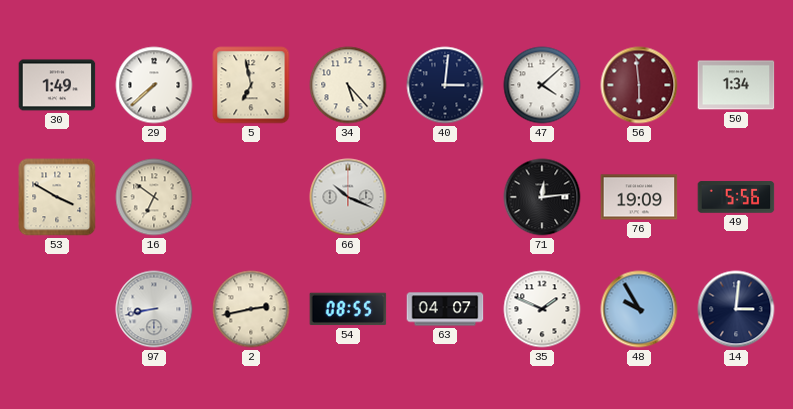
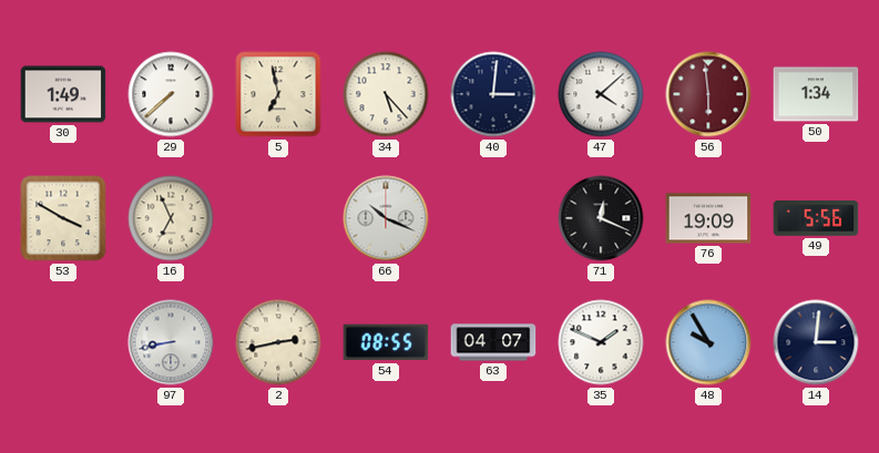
16: 6:51 -> 6:56
71: 12:14 -> 12:19
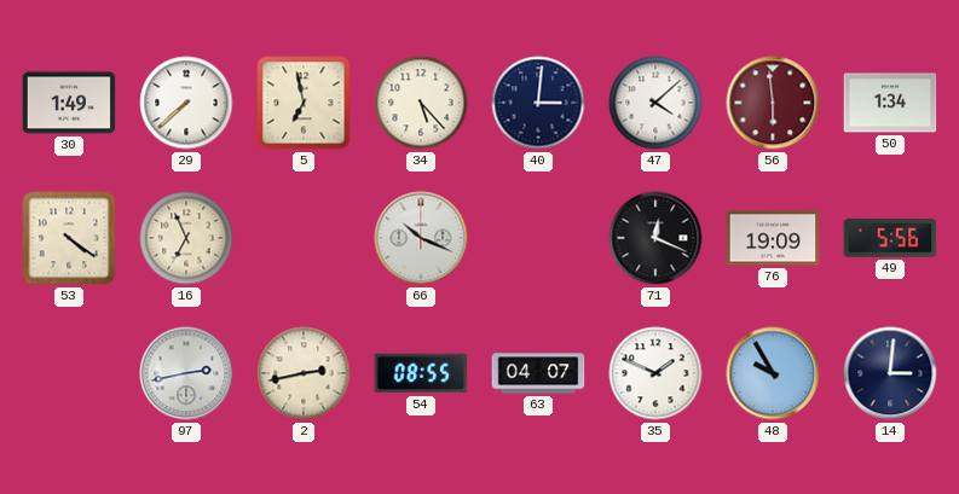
53: 3:50 -> 4:21
97: 8:43 -> 2:43
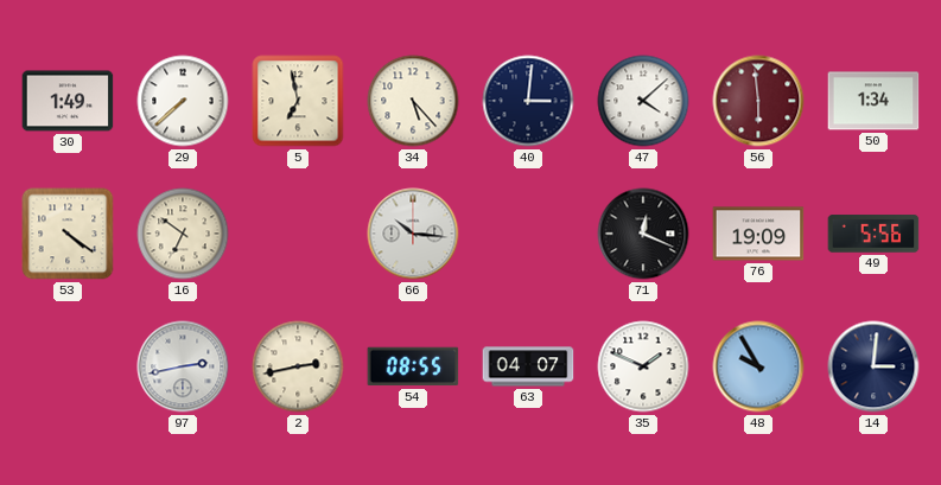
16: 6:56 -> 6:51
66: 10:19 -> 10:16
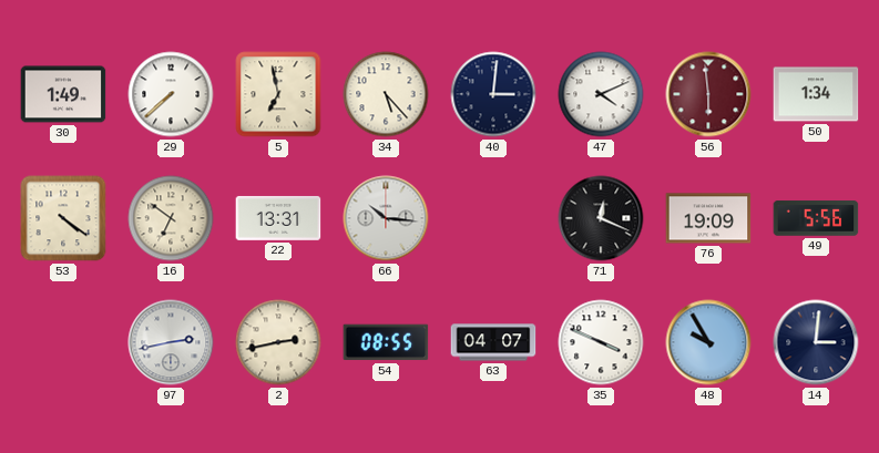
47: 4:08 -> 4:11
22: none -> 13:31
35: 1:49 -> 3:49
